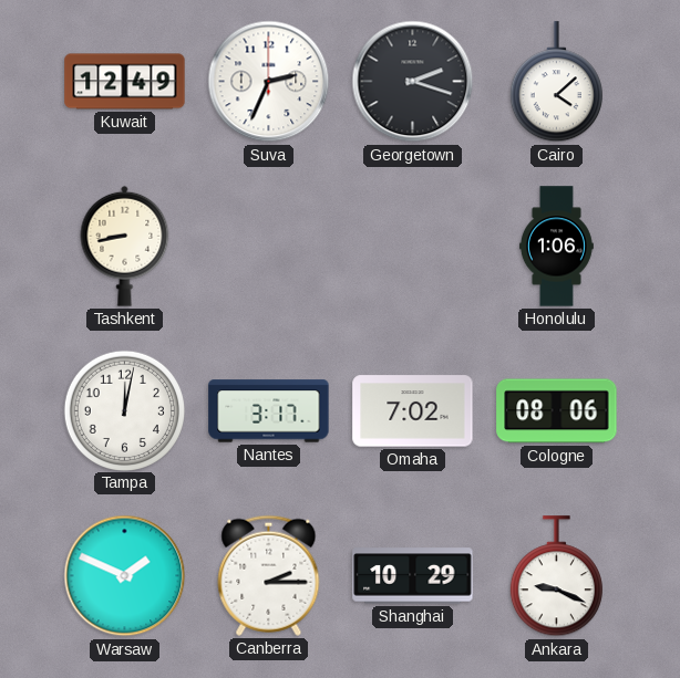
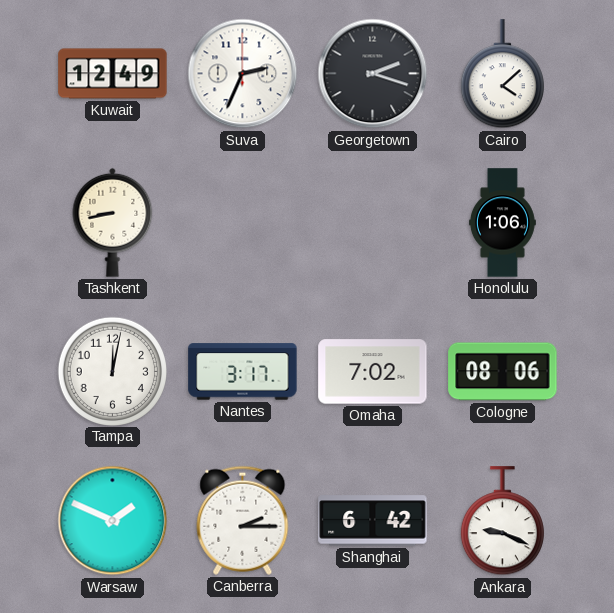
Shanghai: 10:29 -> 6:42
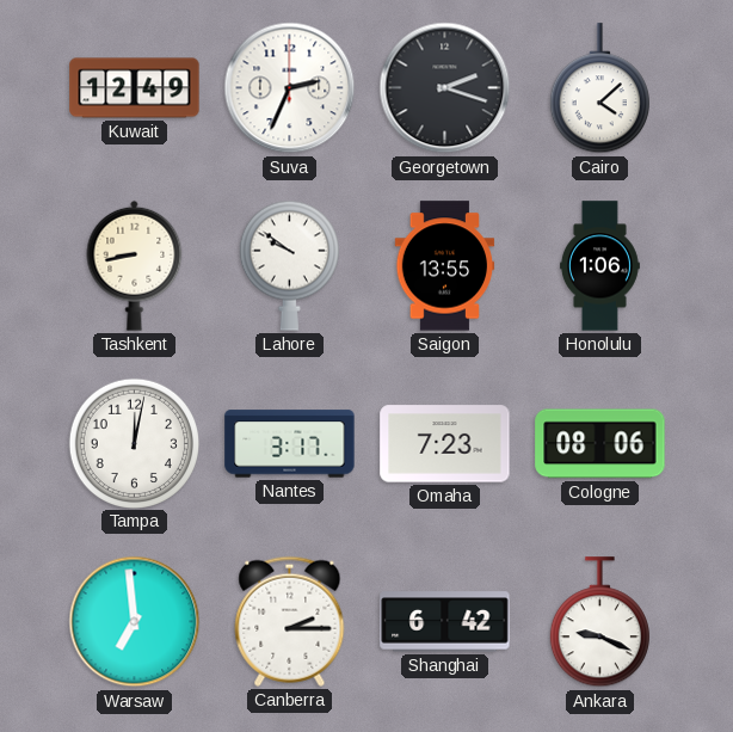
Lahore: none -> 9:51
Saigon: none -> 13:55
Omaha: 7:02 -> 7:23
Warsaw: 1:49 -> 6:59
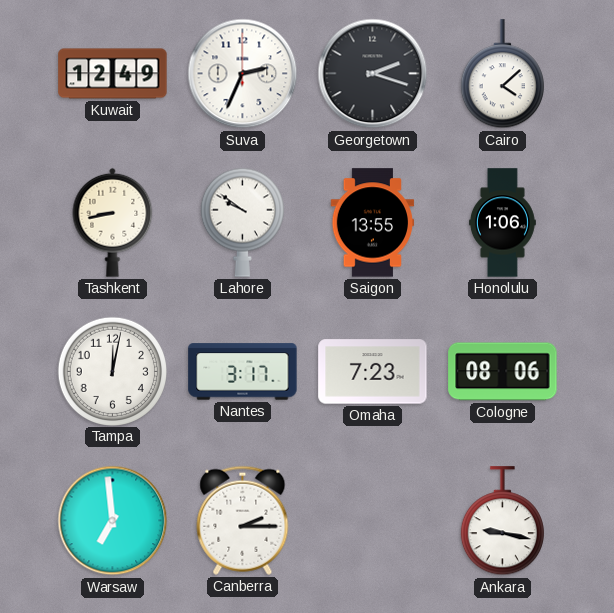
Shanghai: 6:42 -> none
Ankara: 9:19 -> 9:17
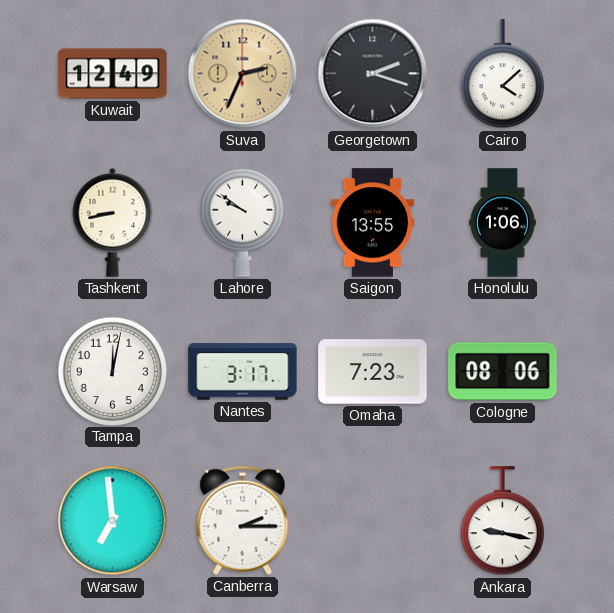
Suva dial: white -> champagne
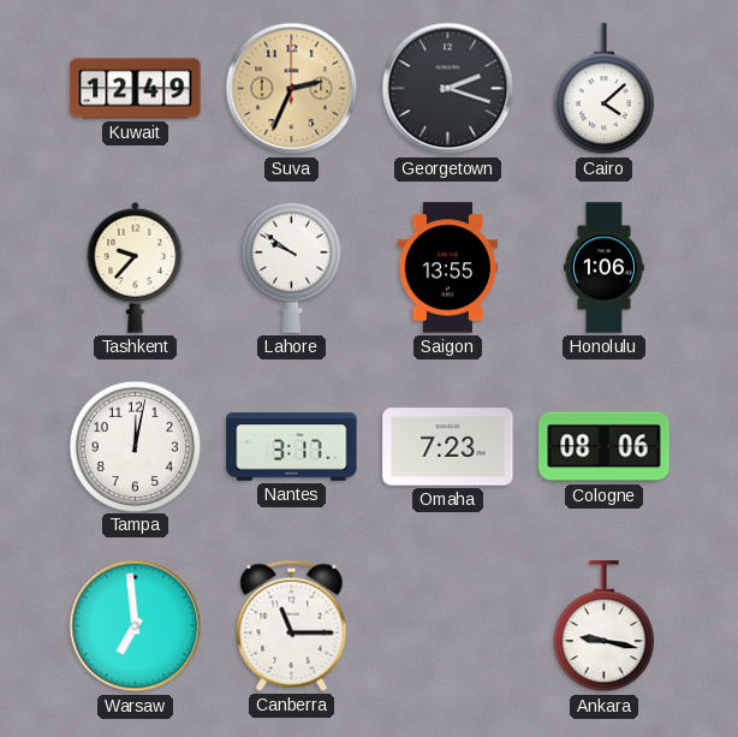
Tashkent: 8:43 -> 9:37
Canberra: 2:15 -> 11:15
